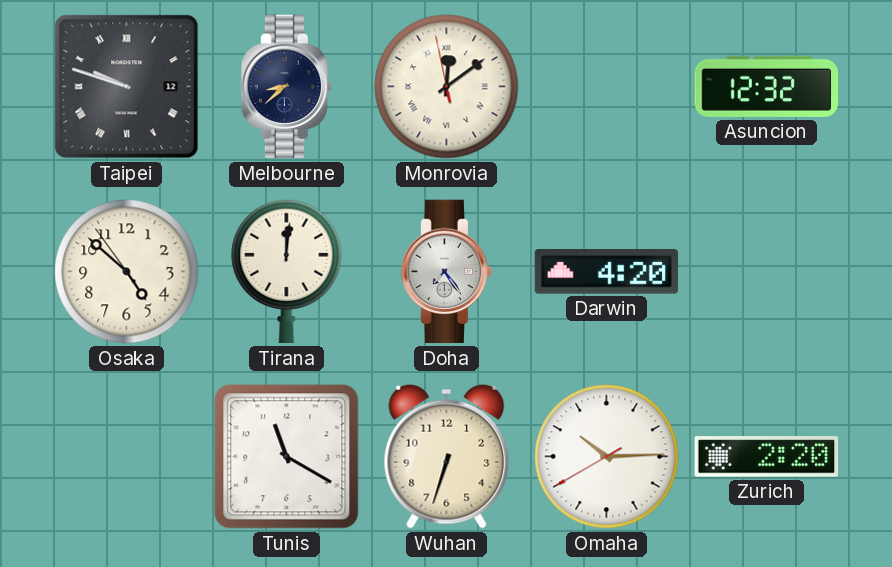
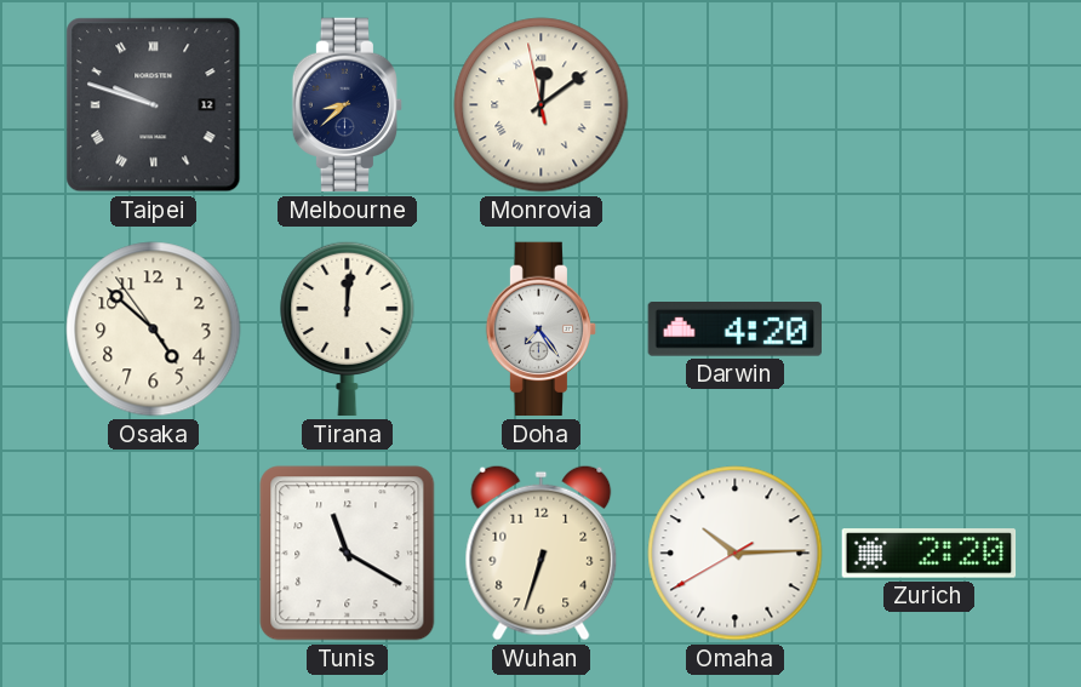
Asuncion: 12:32 -> none
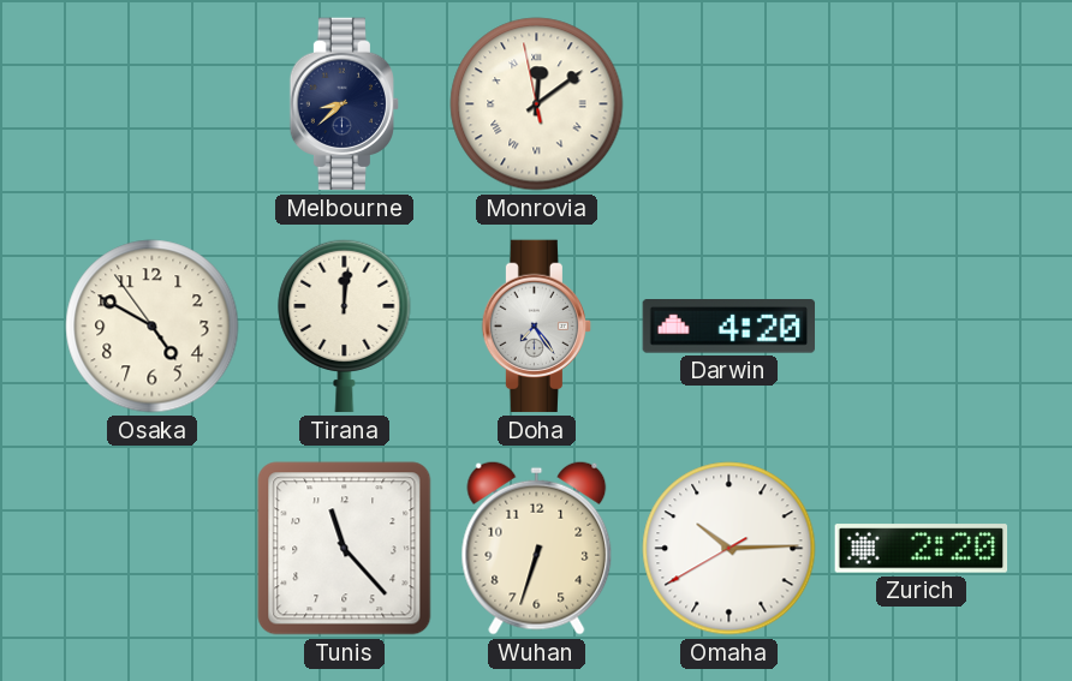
Taipei: 9:48 -> none
Osaka: 4:51 -> 4:49
Tunis: 11:20 -> 11:23
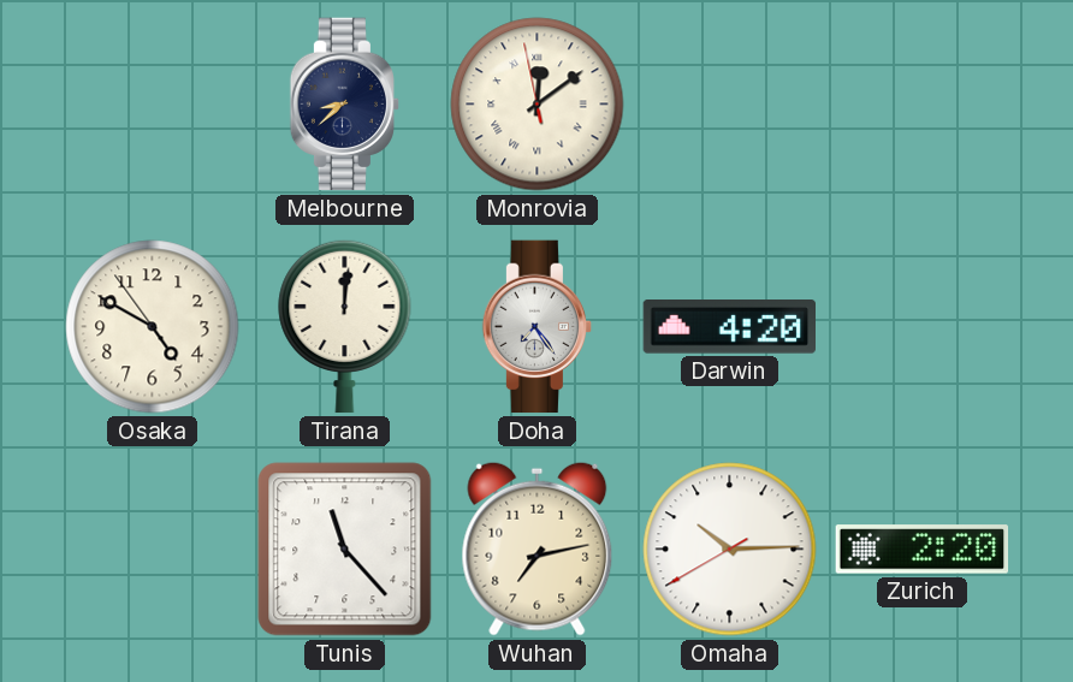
Wuhan: 6:33 -> 7:13
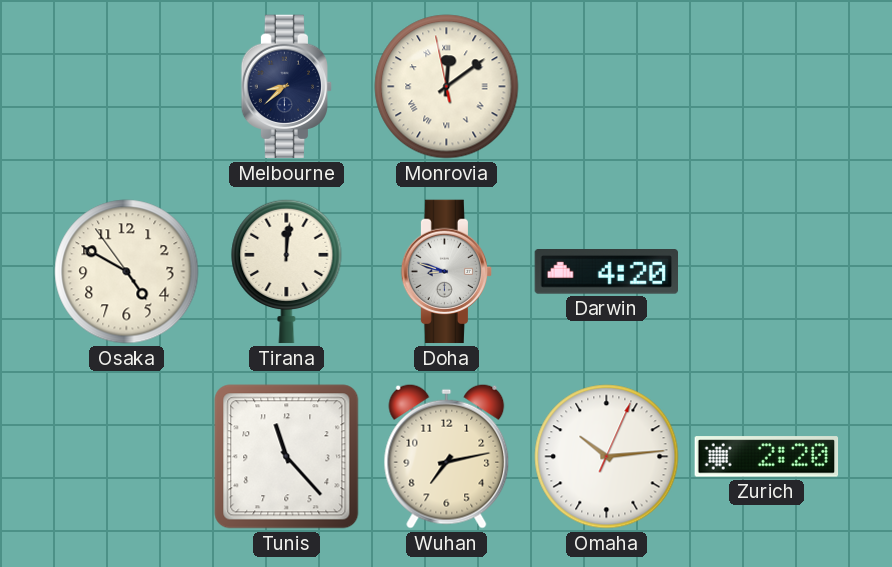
Doha: 7:24 -> 8:48
Omaha: 10:14:40 -> 10:14:04
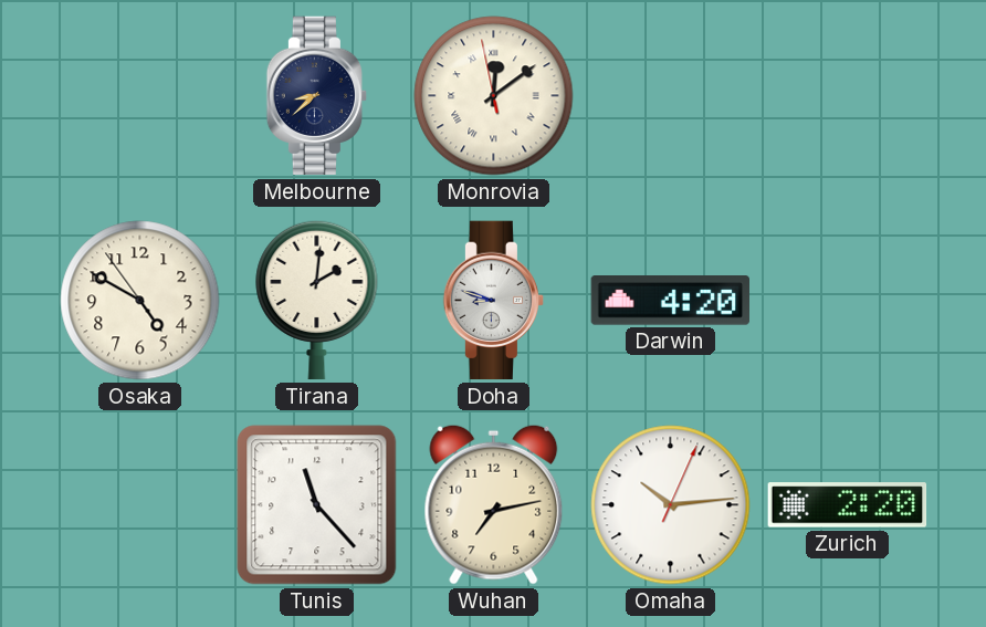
Tirana: 12:01 -> 2:01
